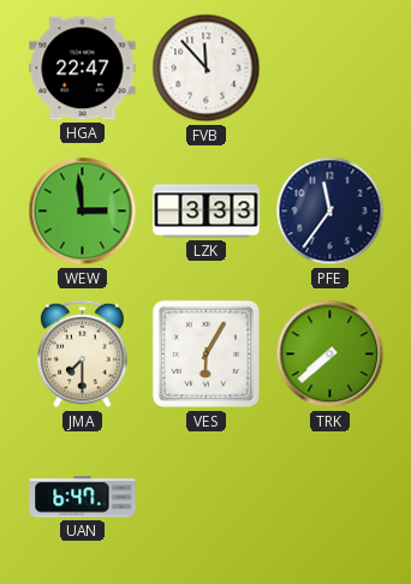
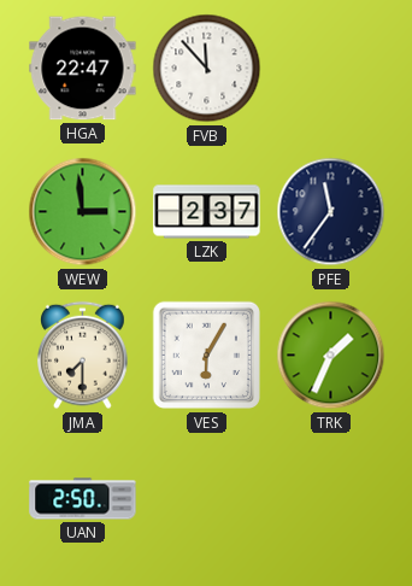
LZK: 3:33 -> 2:37
TRK: 7:38 -> 1:34
UAN: 6:47 -> 2:50
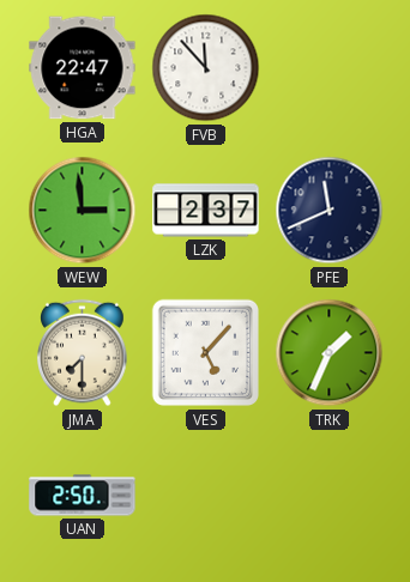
PFE: 11:36 -> 11:41
VES: 6:05 -> 5:07
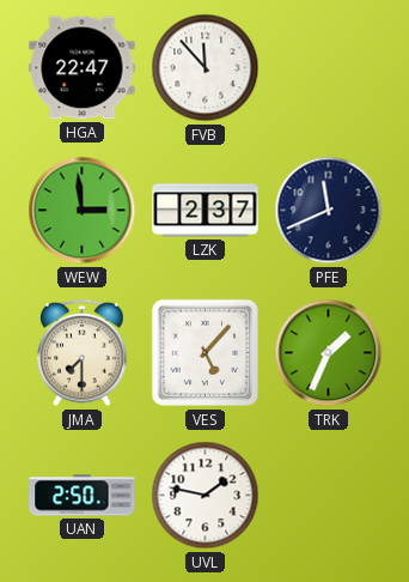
UVL: none -> 1:47
